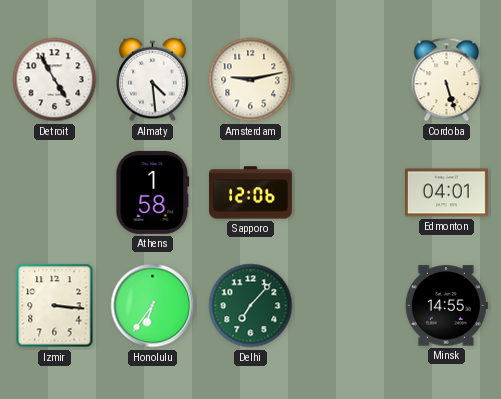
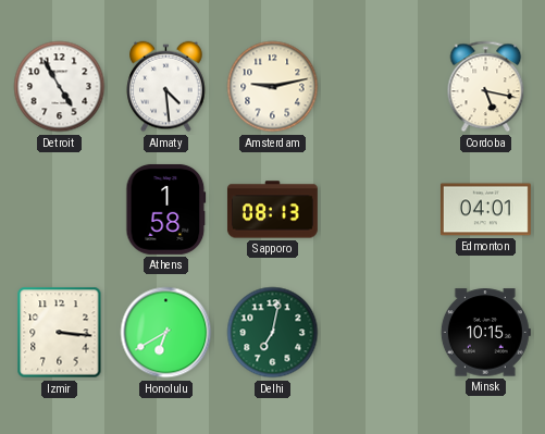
Cordoba: 5:27 -> 5:17
Sapporo: 12:06 -> 08:13
Honolulu: 6:36 -> 6:40
Delhi: 7:07 -> 7:02
Minsk: 14:55 -> 10:15
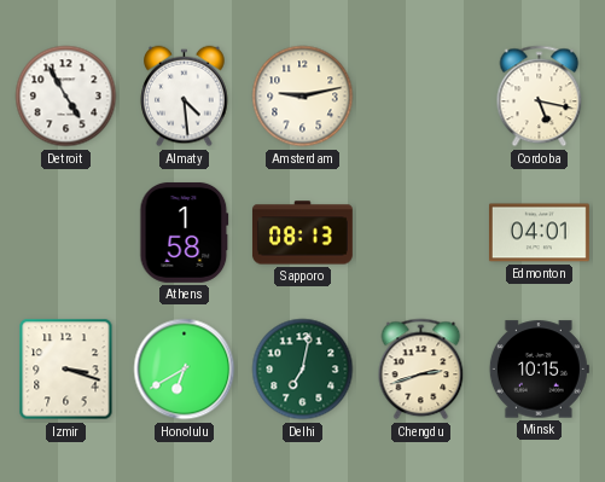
Izmir: 3:16 -> 3:18
Chengdu: none -> 2:42
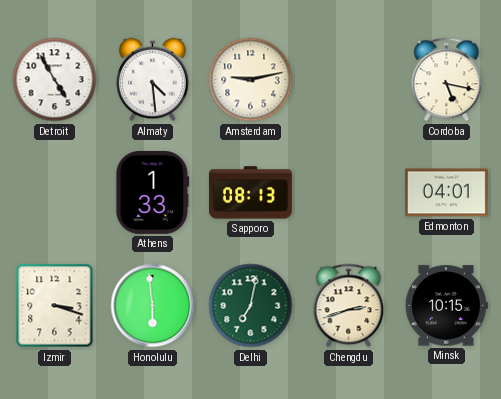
Athens: 1:58 -> 1:33
Honolulu: 6:40 -> 5:59
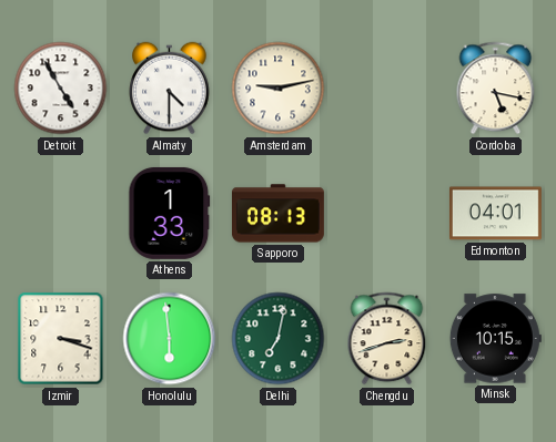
Almaty: 4:29 -> 4:30
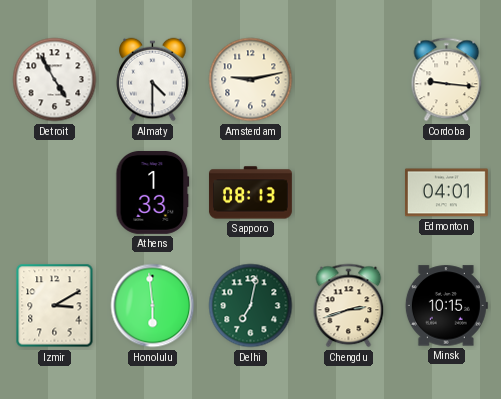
Cordoba: 5:17 -> 9:16
Izmir: 3:18 -> 3:10
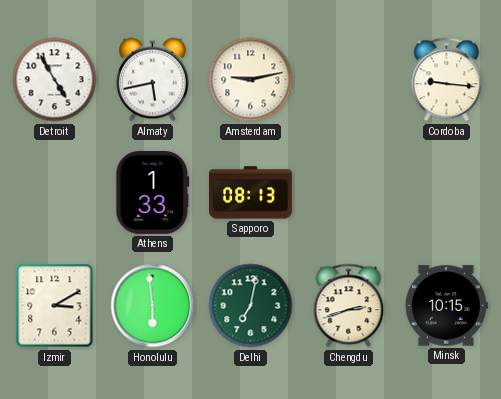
Almaty: 4:30 -> 5:43
Edmonton: 04:01 -> none
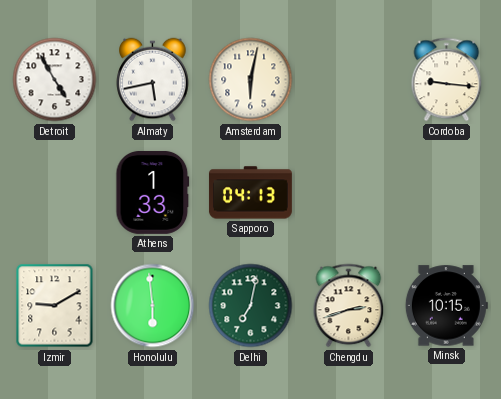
Amsterdam: 9:13 -> 6:02
Sapporo: 08:13 -> 04:13
Izmir: 3:10 -> 9:10
